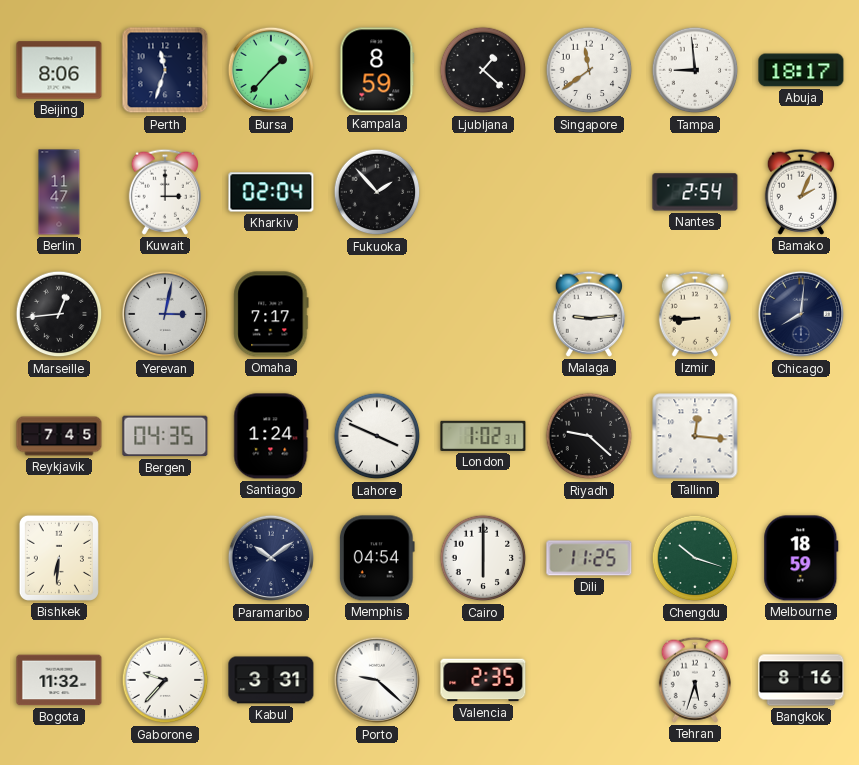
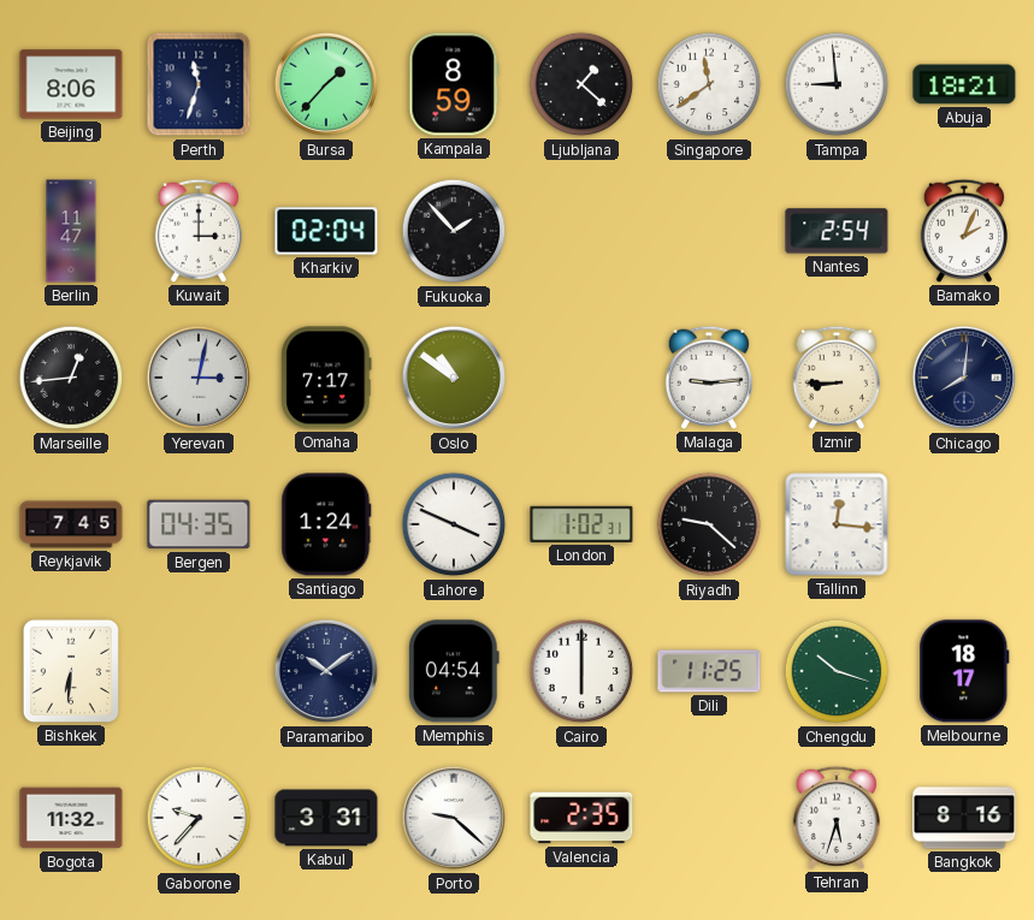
Abuja: 18:17 -> 18:21
Oslo: none -> 10:51
Melbourne: 18:59 -> 18:17
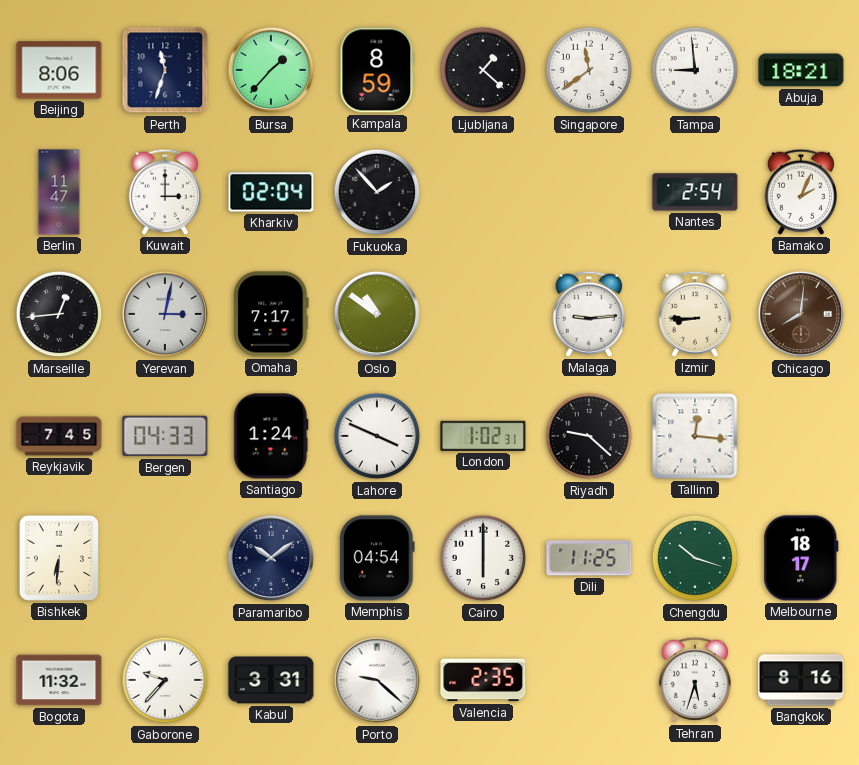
Chicago dial: navy -> brown
Bergen: 04:35 -> 04:33
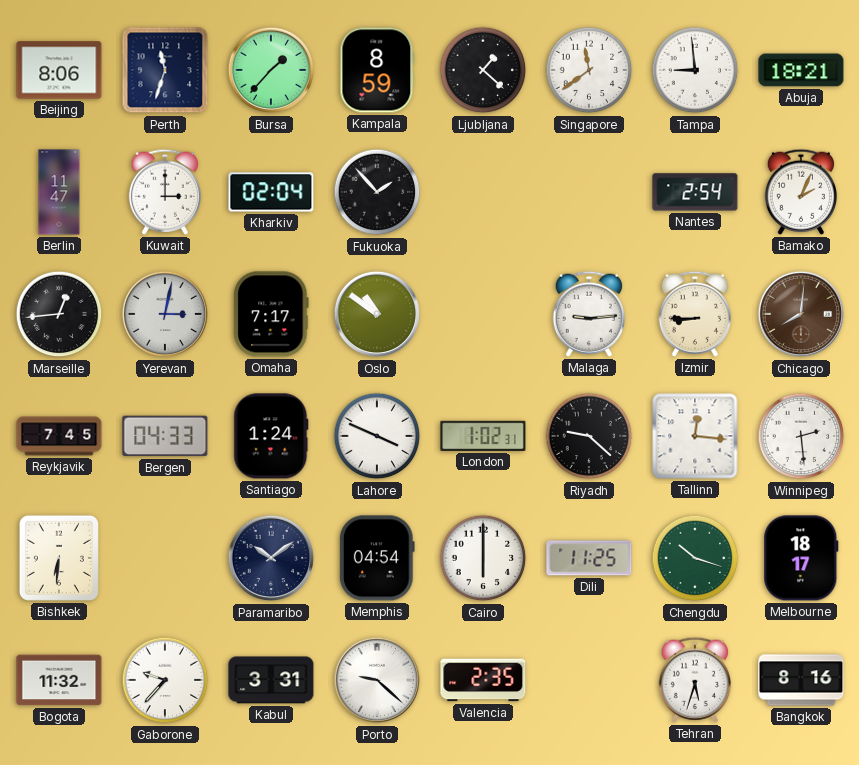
Winnipeg: none -> 2:29
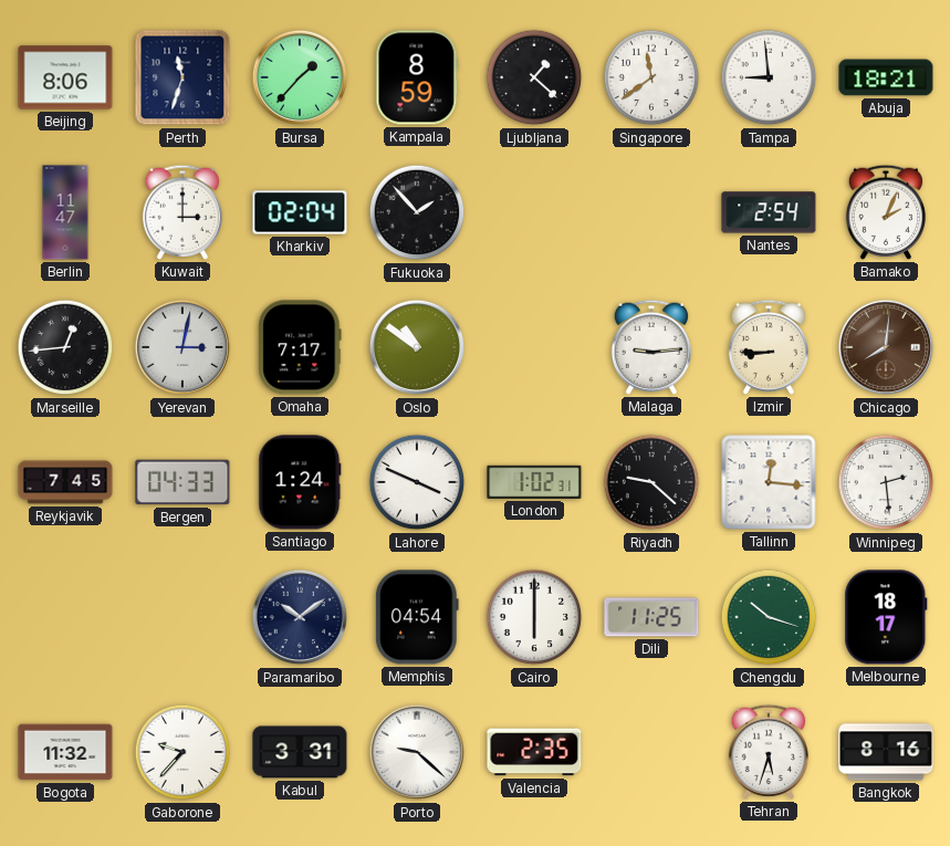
Bishkek: 6:31 -> none
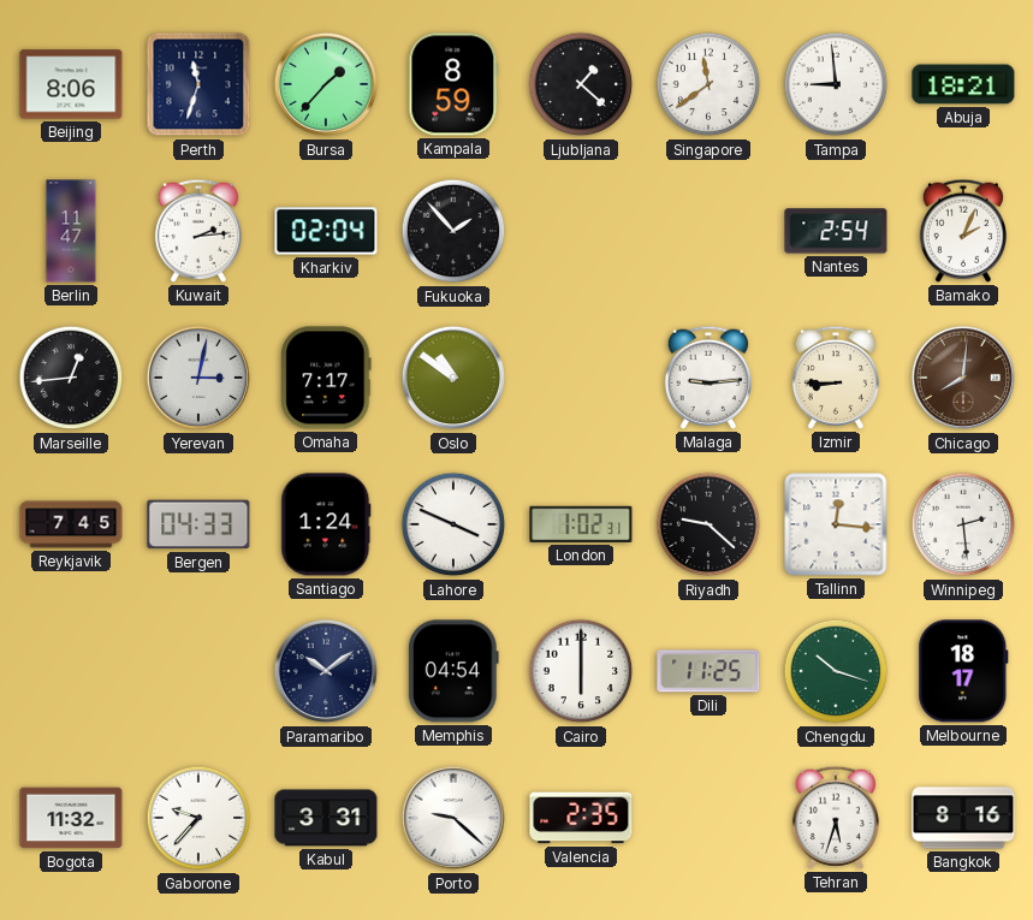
Kuwait: 3:00 -> 2:14
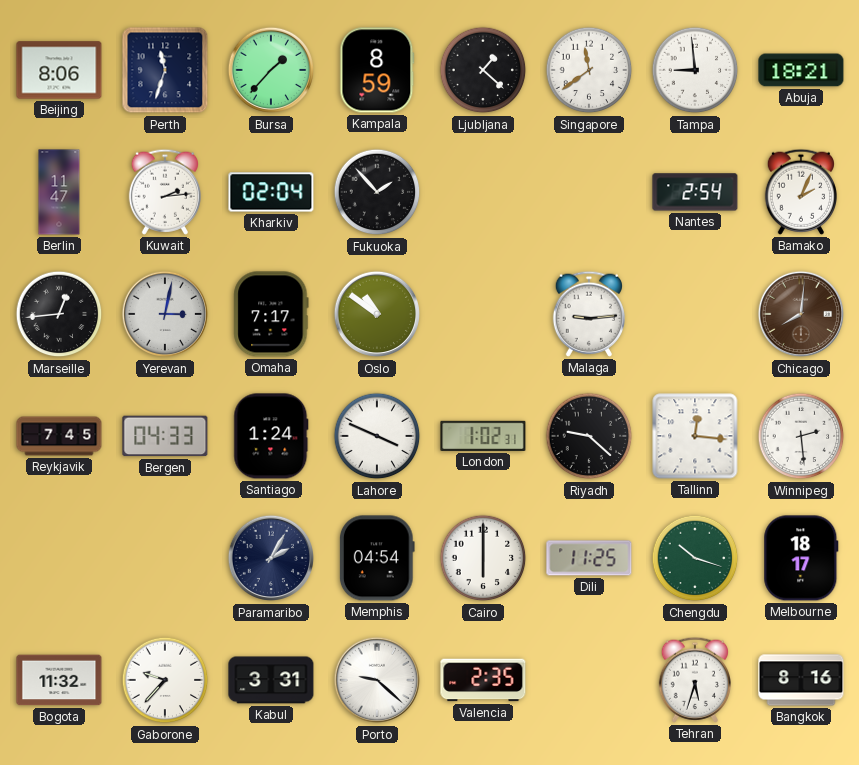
Izmir: 8:45 -> none
Paramaribo: 10:09 -> 2:05
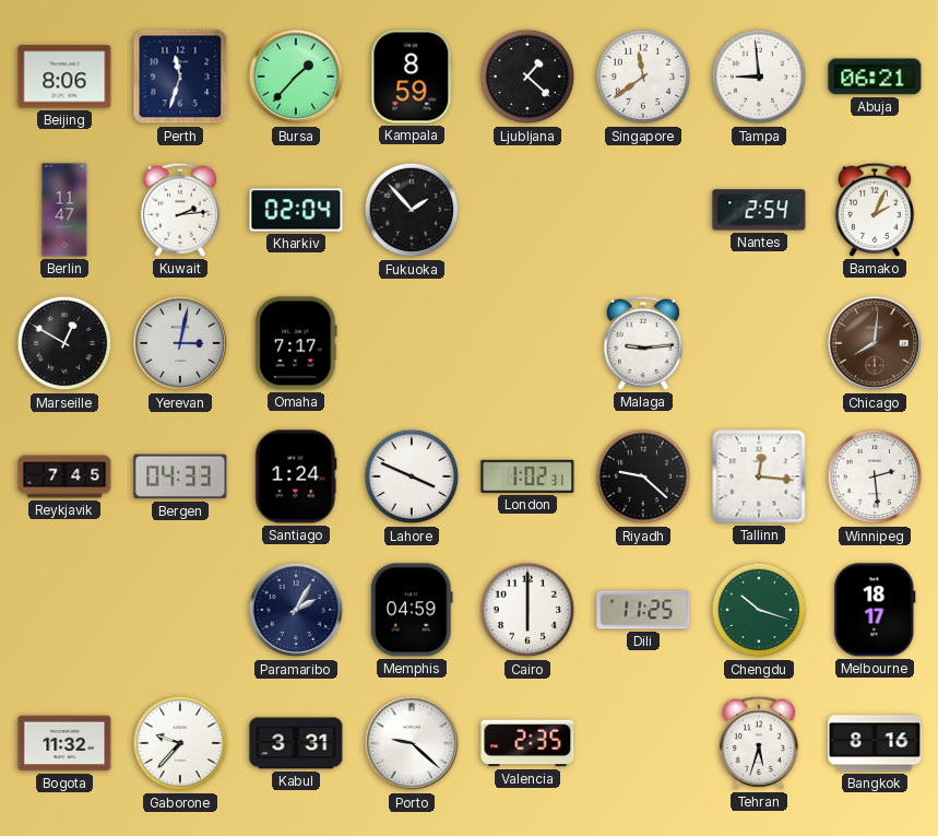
Abuja: 18:21 -> 06:21
Marseille: 12:44 -> 12:50
Oslo: 10:51 -> none
Memphis: 04:54 -> 04:59
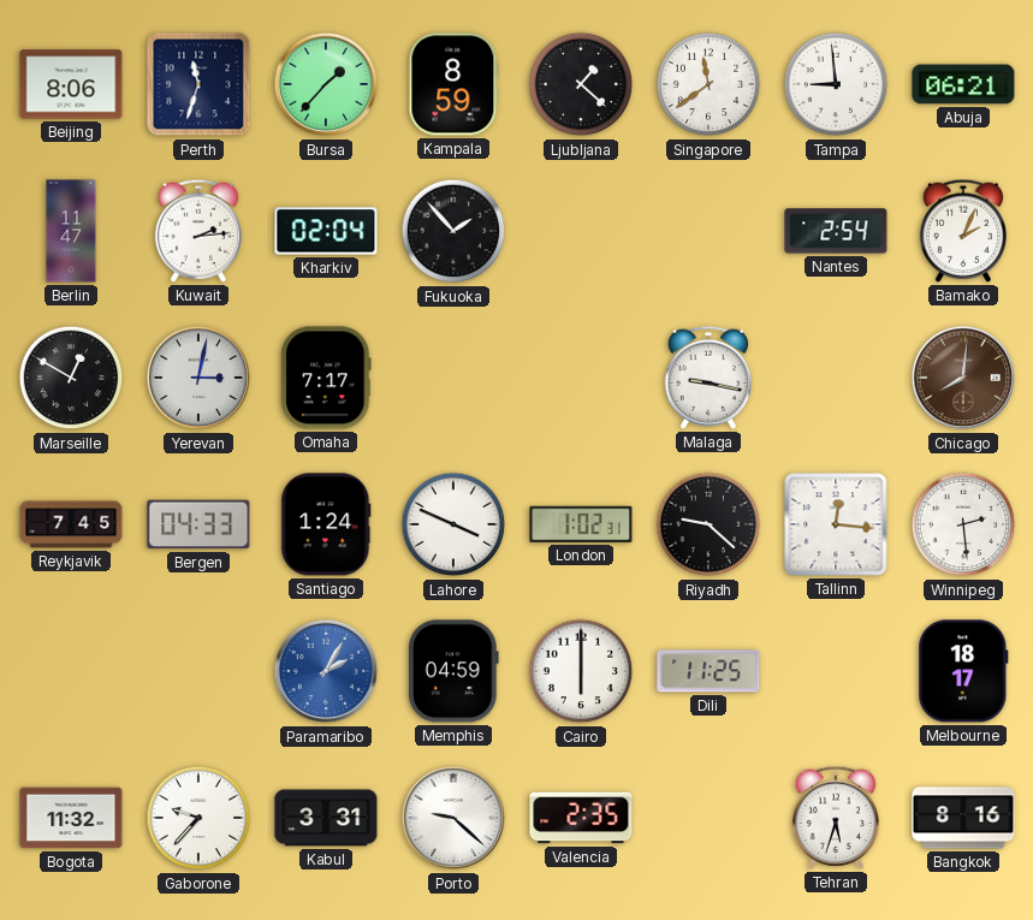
Malaga: 9:14 -> 9:17
Paramaribo dial: navy -> blue
Chengdu: 10:18 -> none
